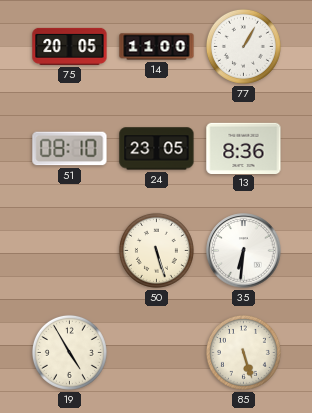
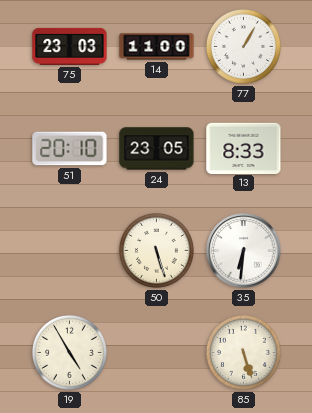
75: 20:05 -> 23:03
51: 08:10 -> 20:10
13: 8:36 -> 8:33
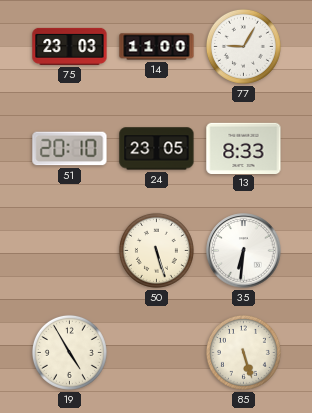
77: 1:05 -> 9:05
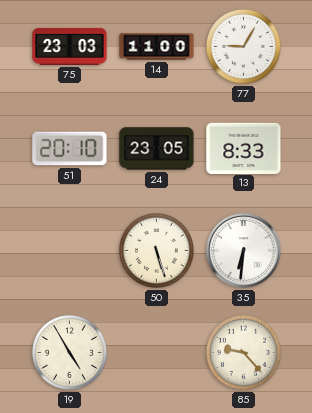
85: 5:27 -> 9:23
